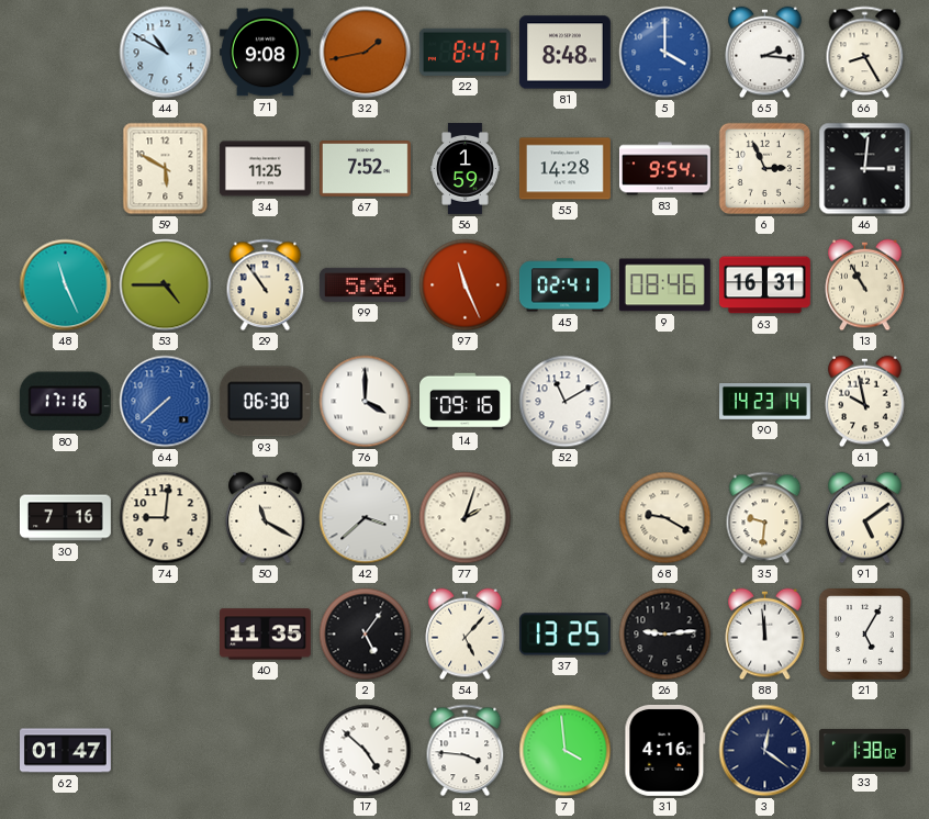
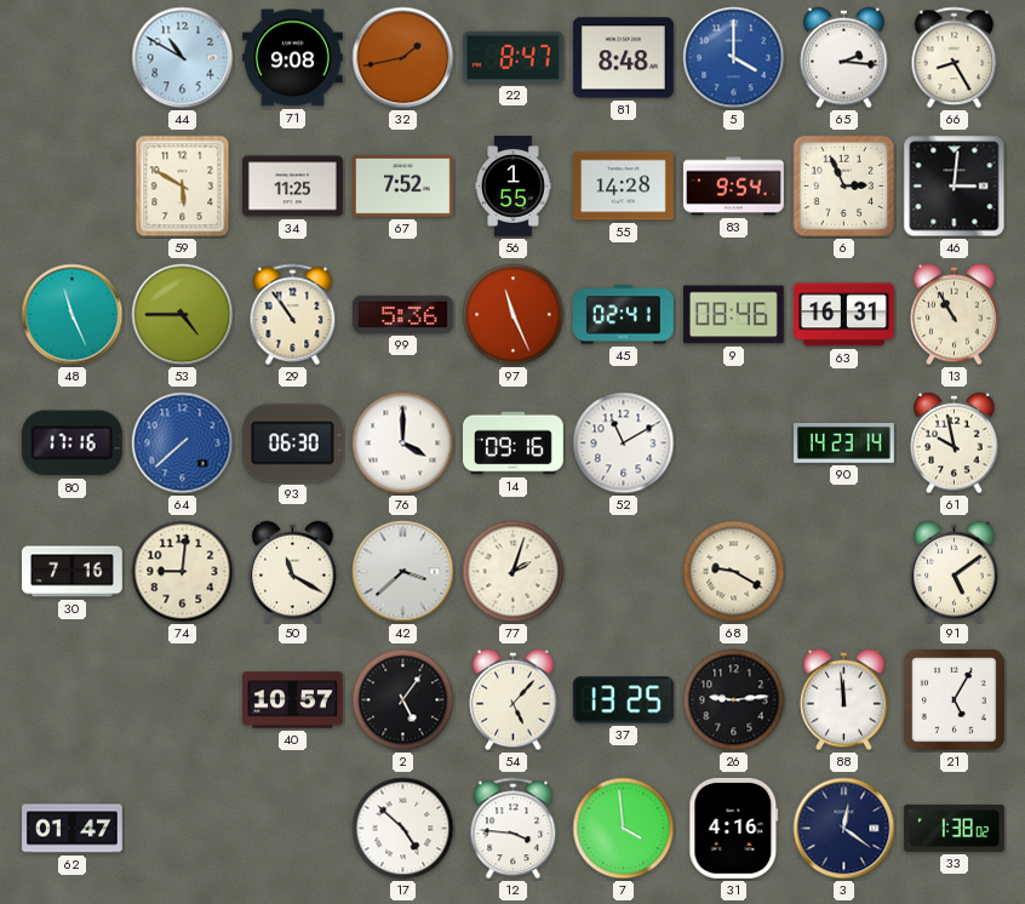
56: 1:59 -> 1:55
35: 9:31 -> none
40: 11:35 -> 10:57
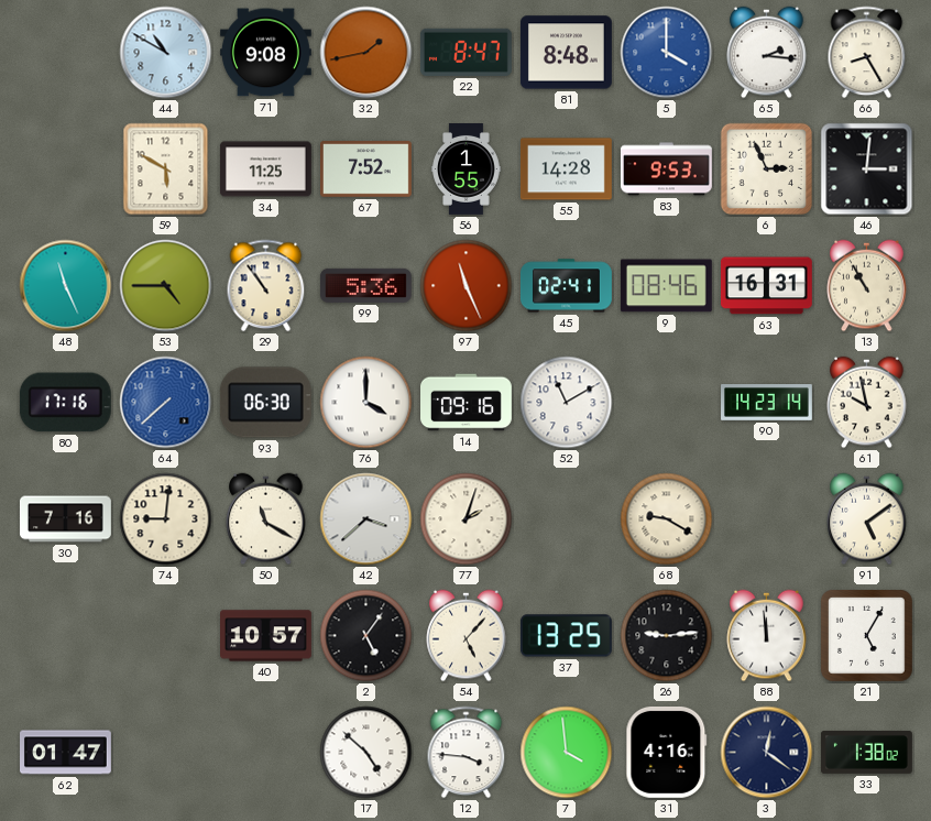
83: 9:54 -> 9:53
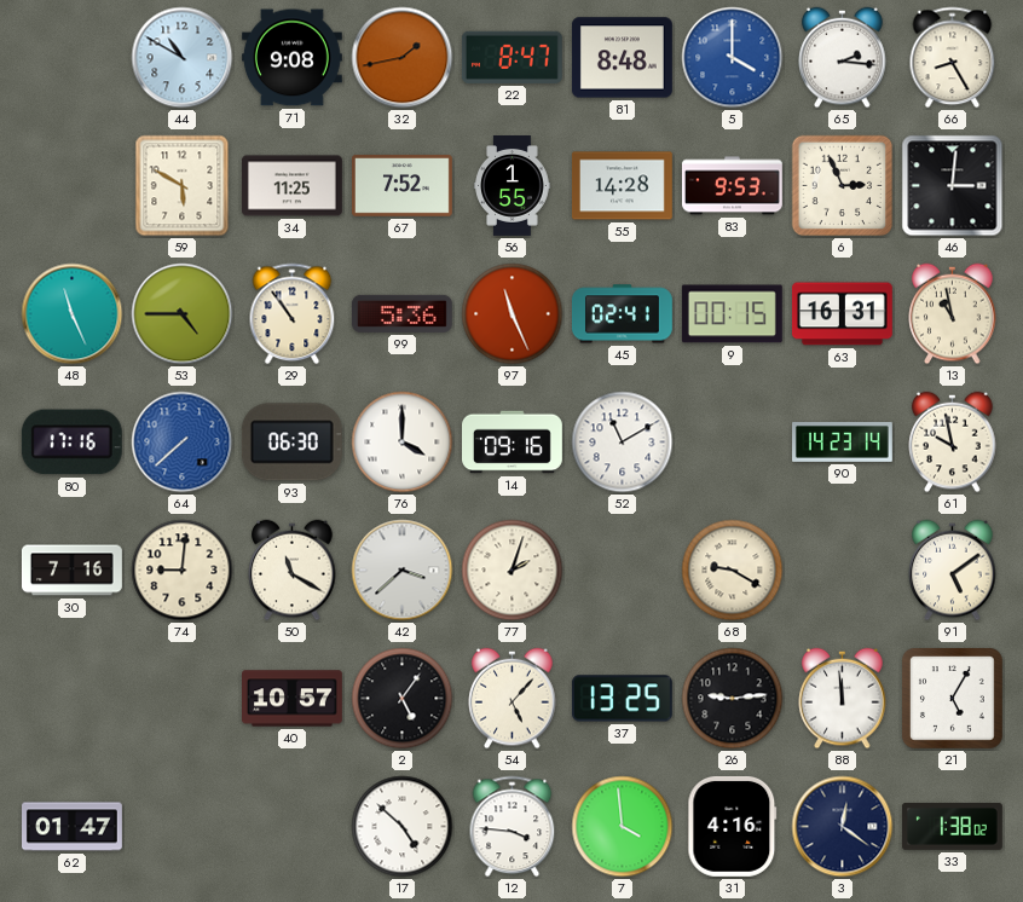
9: 08:46 -> 00:15
13: 10:55 -> 10:58
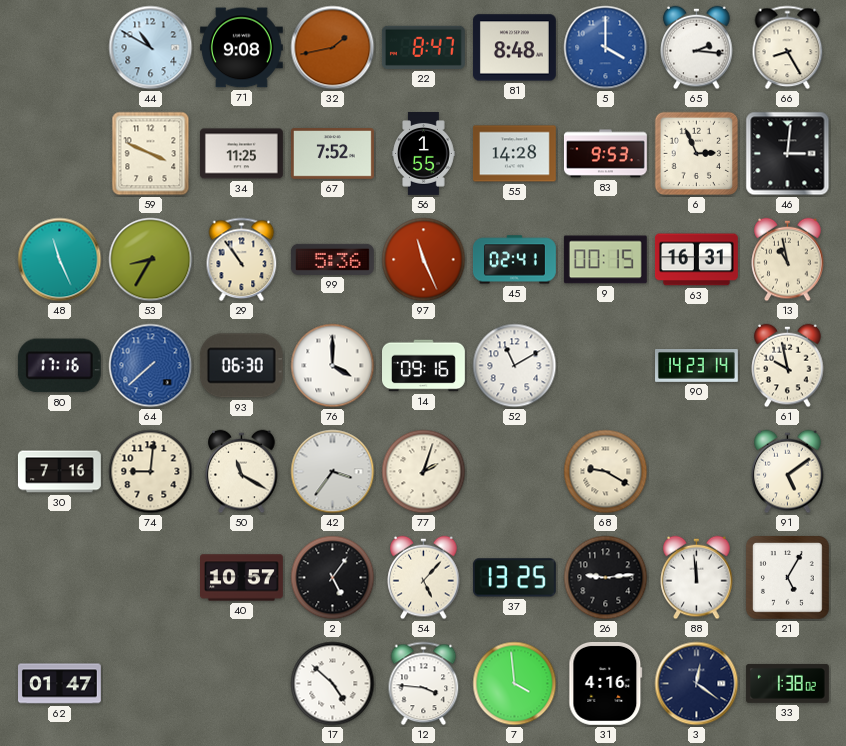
59: 5:50 -> 3:49
53: 4:45 -> 8:35
42: 3:38 -> 3:36
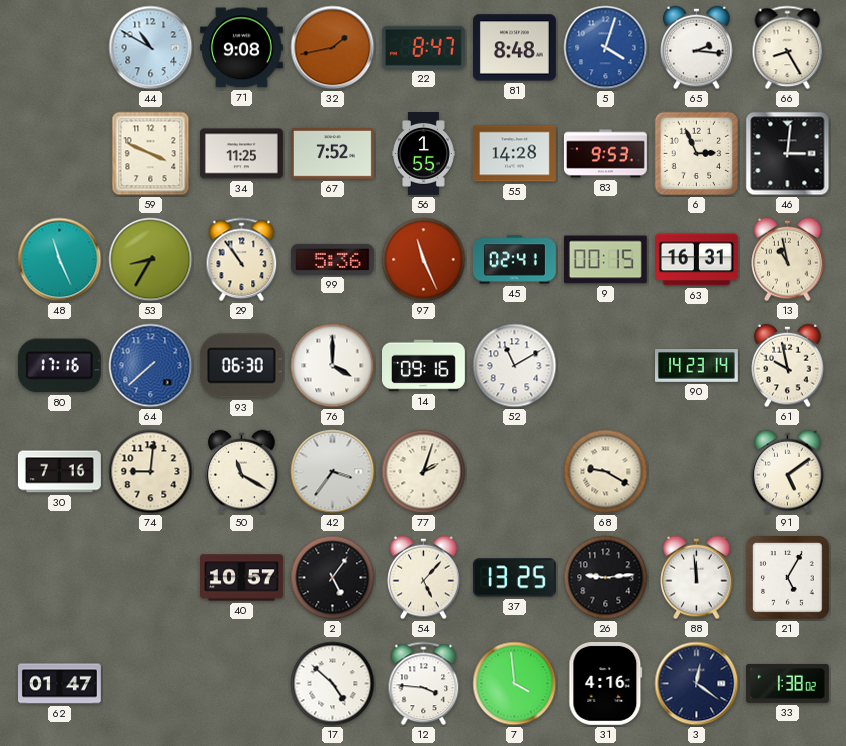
5: 4:00 -> 4:03
